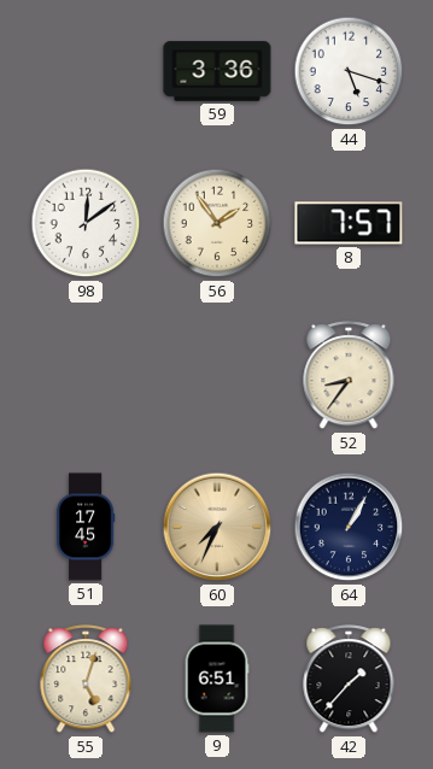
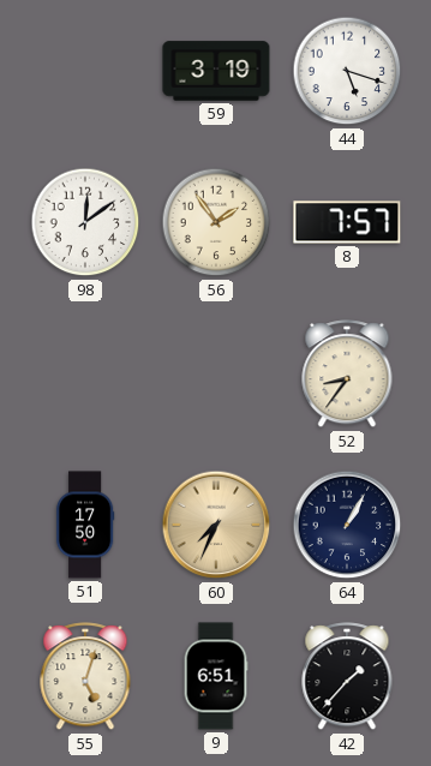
59: 3:36 -> 3:19
51: 17:45 -> 17:50
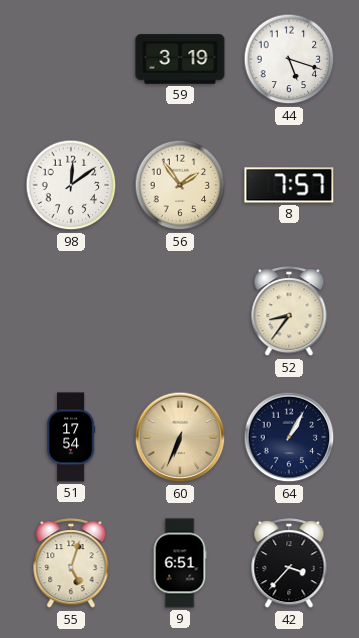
51: 17:50 -> 17:54
60: 7:34 -> 6:34
42: 1:37 -> 3:37
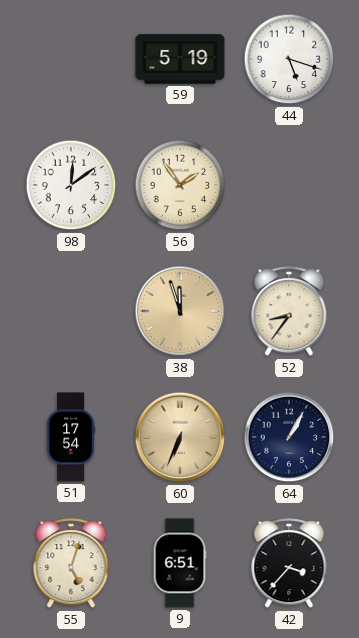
59: 3:19 -> 5:19
8: 7:57 -> none
38: none -> 11:57
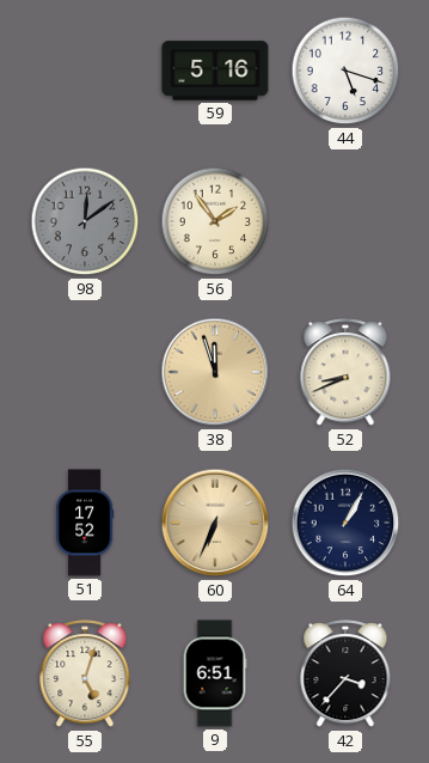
59: 5:19 -> 5:16
98 dial: white -> grey
52: 8:36 -> 8:41
51: 17:54 -> 17:52
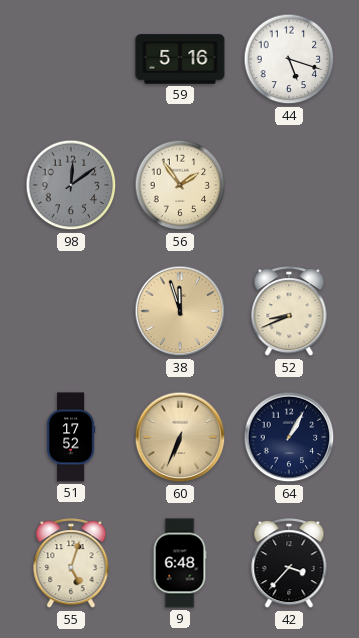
9: 6:51 -> 6:48
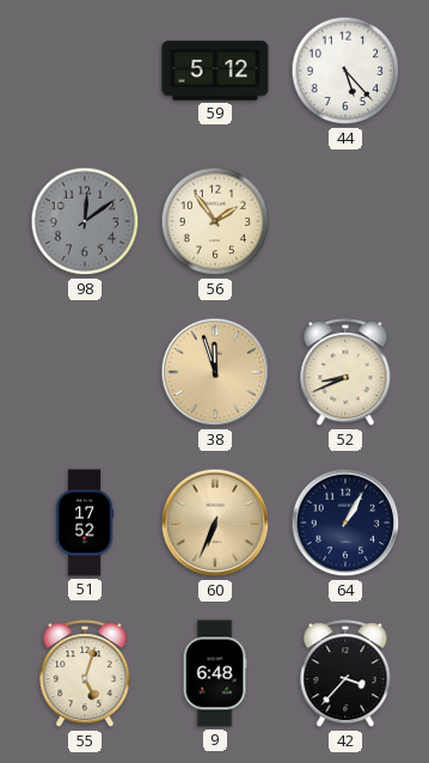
59: 5:16 -> 5:12
44: 5:18 -> 5:23
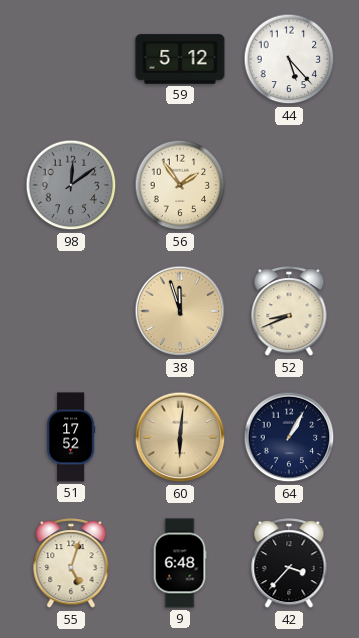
60: 6:34 -> 6:01
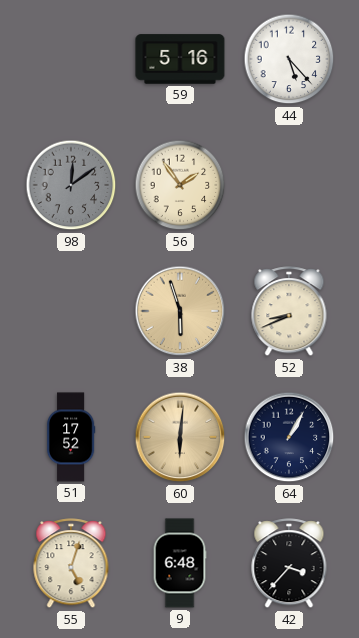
59: 5:12 -> 5:16
38: 11:57 -> 5:57
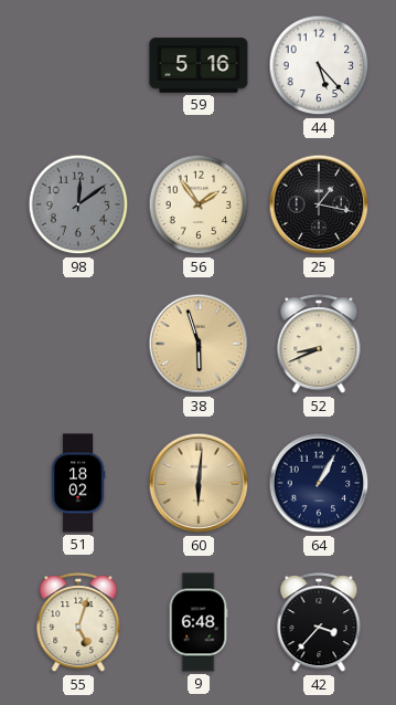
25: none -> 1:17
51: 17:52 -> 18:02
